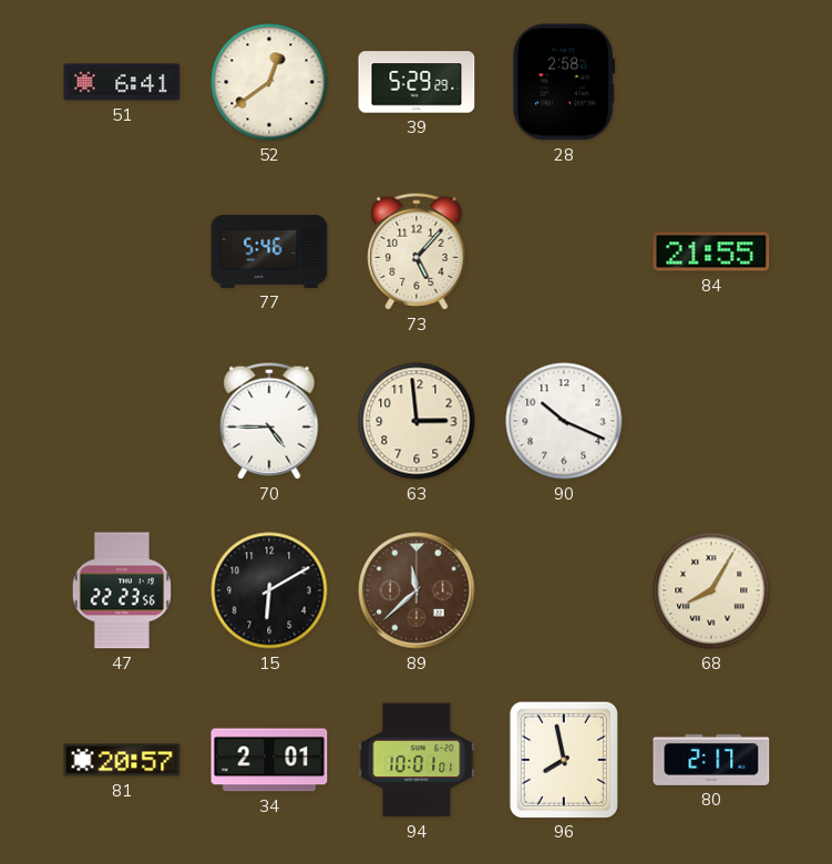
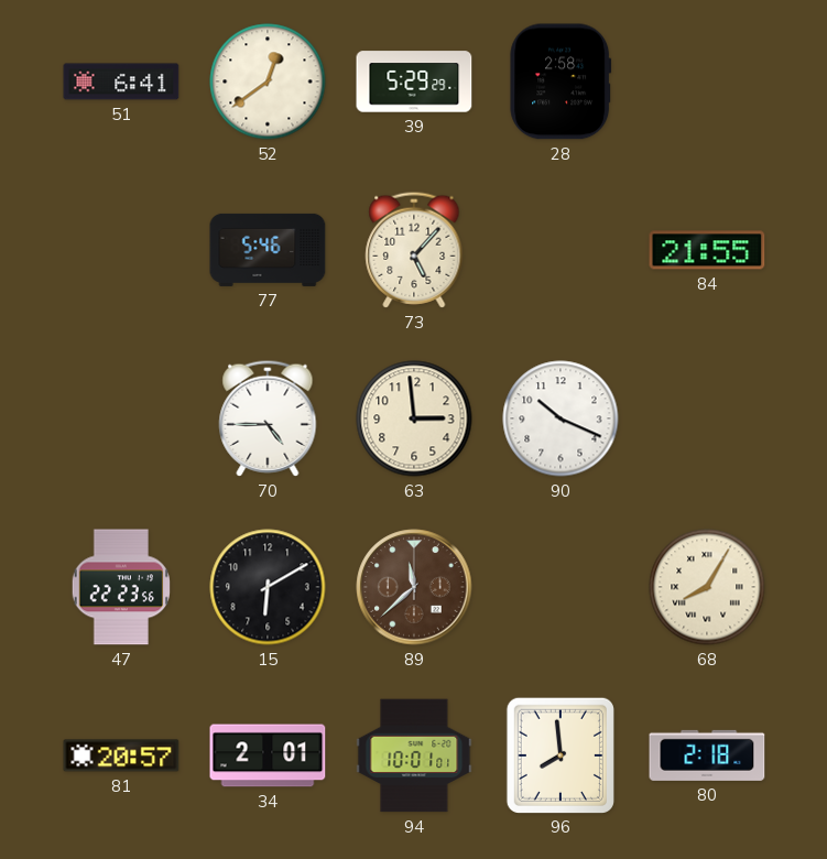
96: 7:58 -> 7:59
80: 2:17 -> 2:18
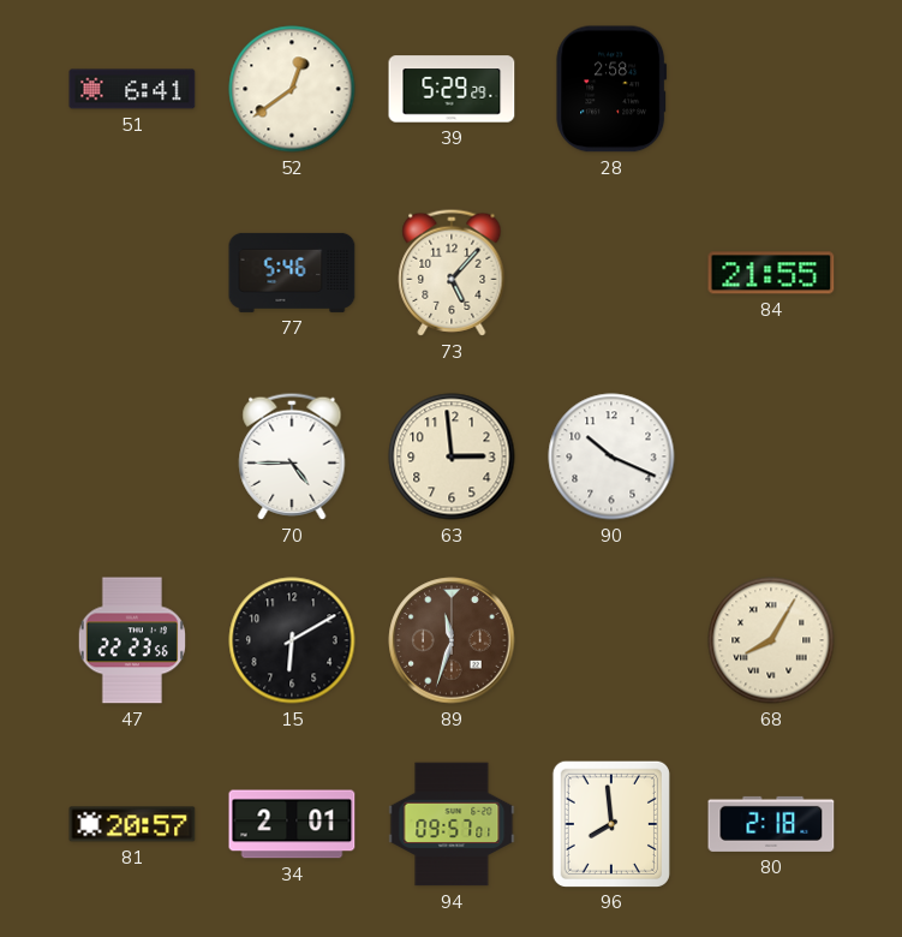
89: 11:38 -> 11:33
94: 10:01 -> 09:57
